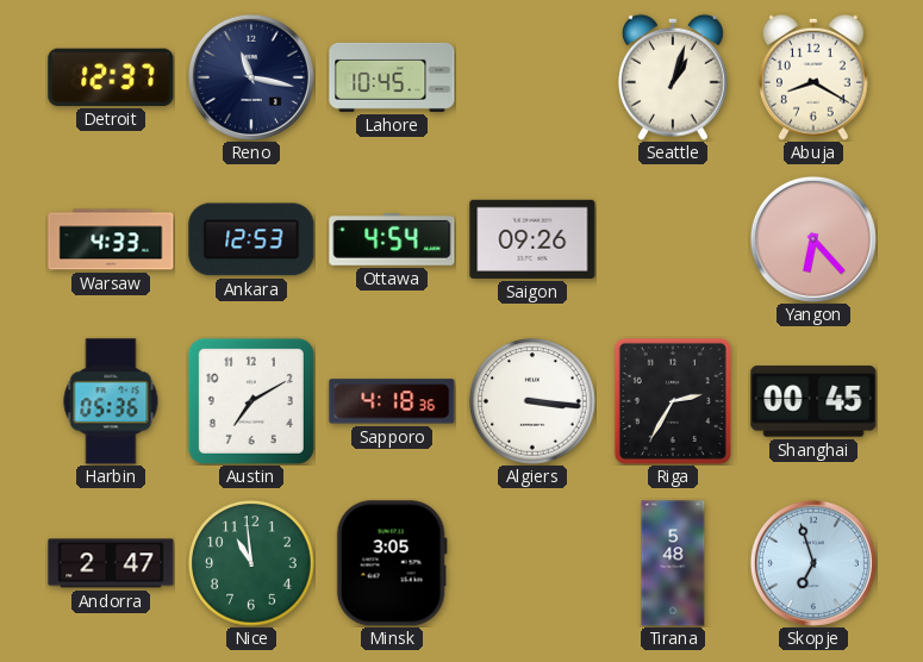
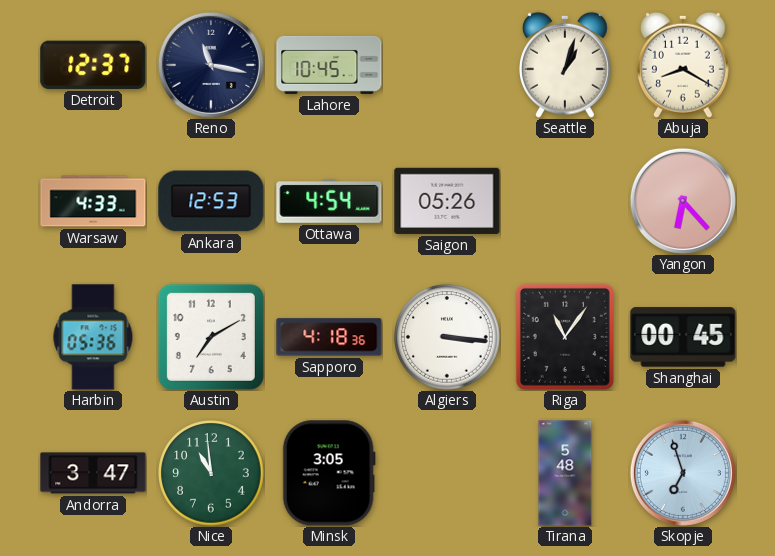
Saigon: 09:26 -> 05:26
Riga: 2:35 -> 11:06
Andorra: 2:47 -> 3:47
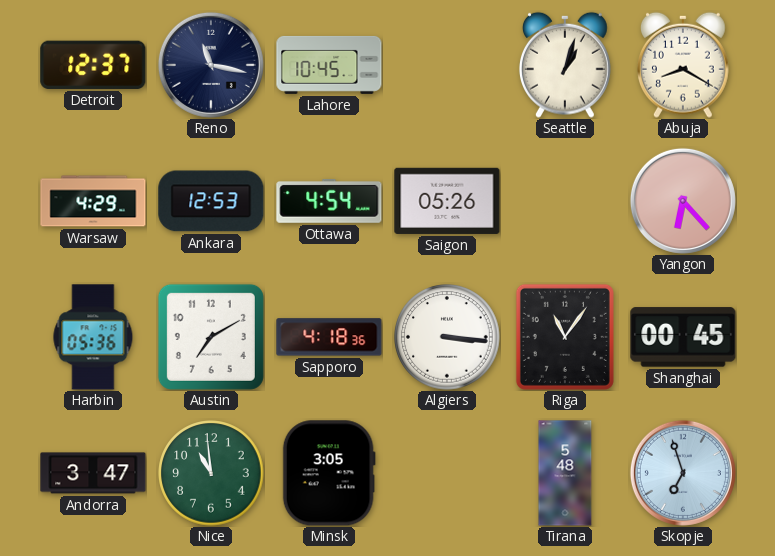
Warsaw: 4:33 -> 4:29
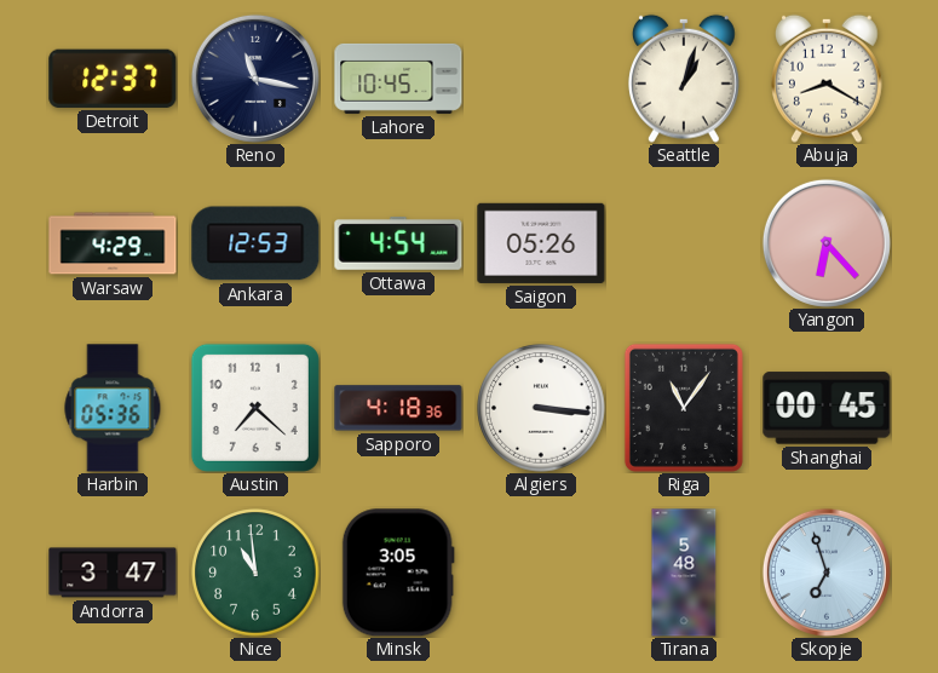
Austin: 7:10 -> 7:22
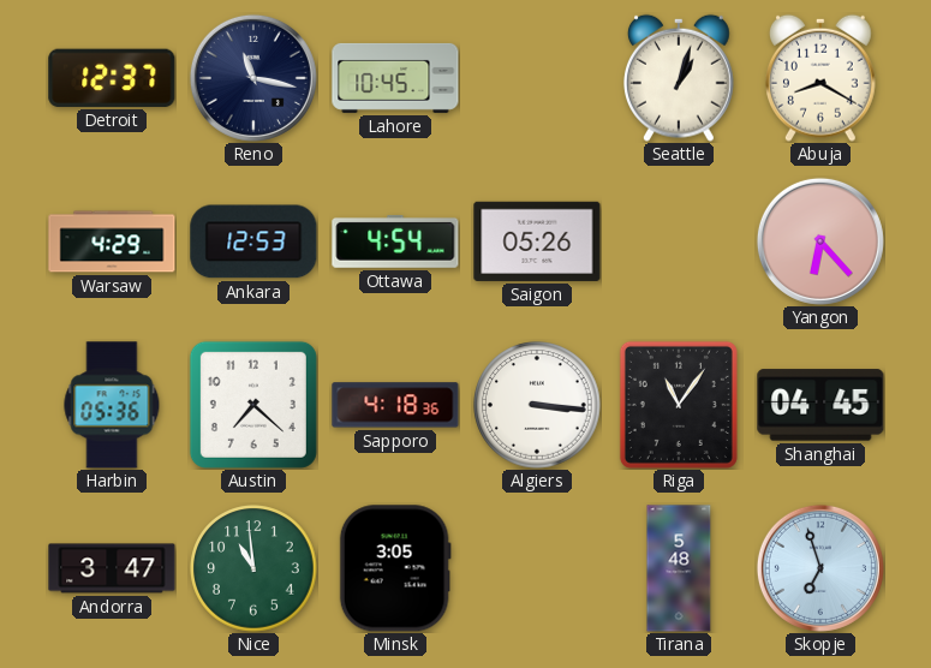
Shanghai: 00:45 -> 04:45
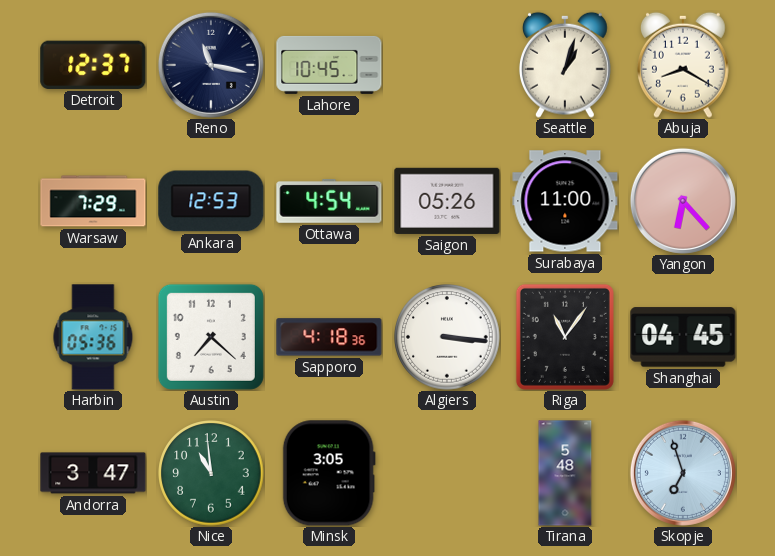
Warsaw: 4:29 -> 7:29
Surabaya: none -> 11:00
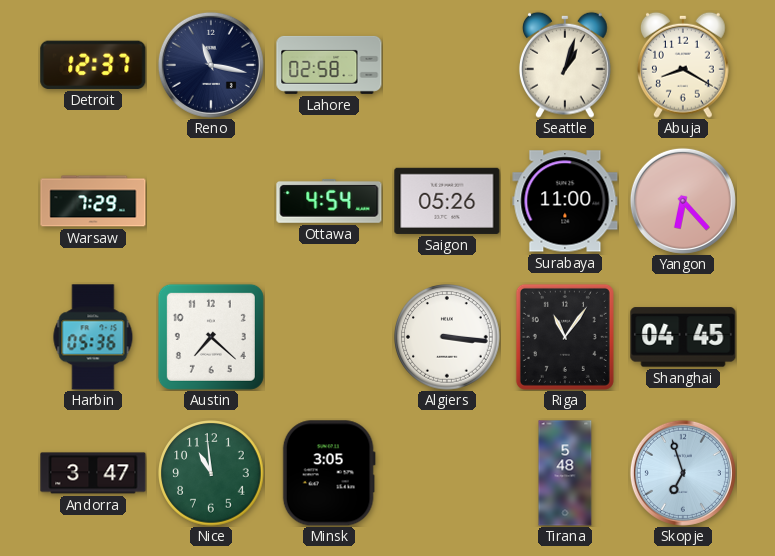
Lahore: 10:45 -> 02:58
Ankara: 12:53 -> none
Sapporo: 4:18 -> none
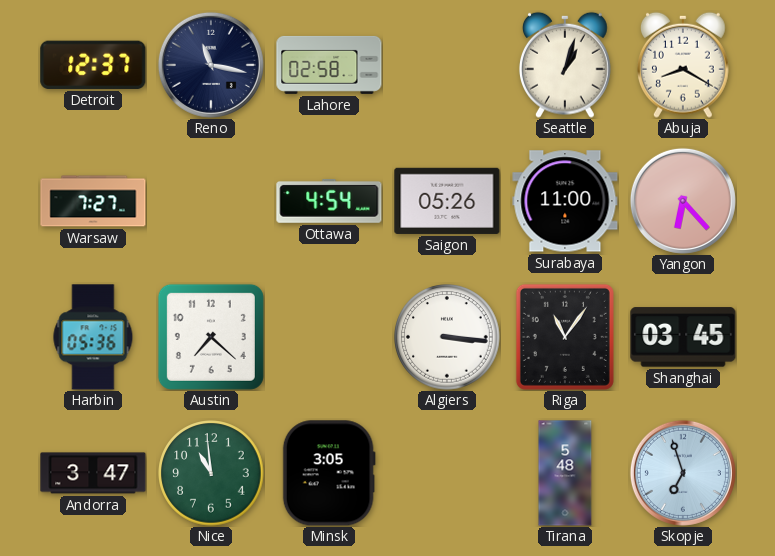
Warsaw: 7:29 -> 7:27
Shanghai: 04:45 -> 03:45
